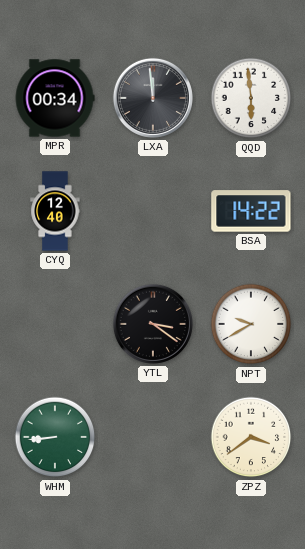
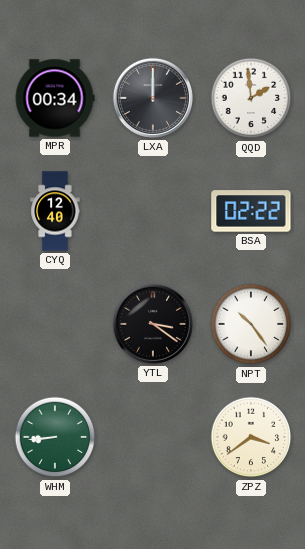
LXA: 11:59 -> 12:00
QQD: 5:59 -> 1:59
BSA: 14:22 -> 02:22
NPT: 9:40 -> 10:24
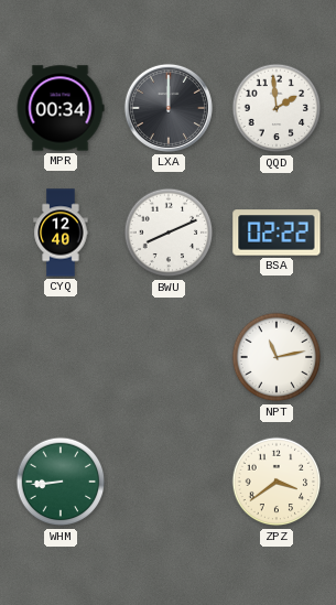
BWU: none -> 8:11
YTL: 3:21 -> none
NPT: 10:24 -> 11:13
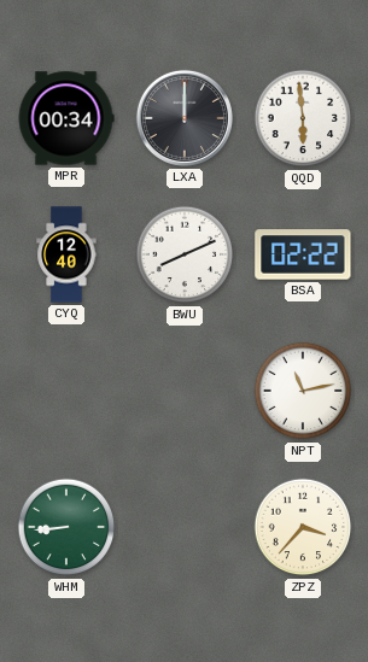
QQD: 1:59 -> 5:59
ZPZ: 3:39 -> 3:37
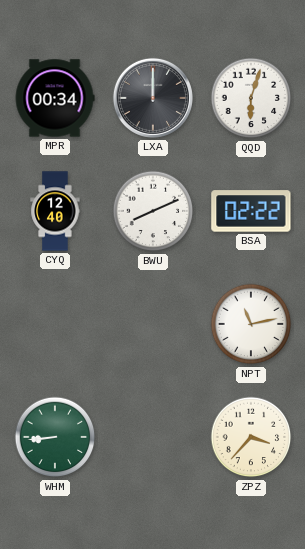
QQD: 5:59 -> 6:03
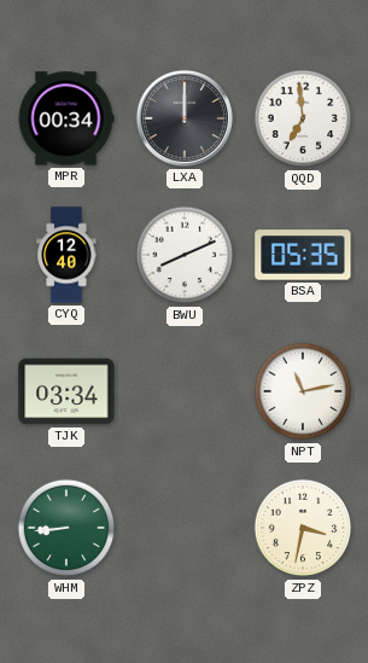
QQD: 6:03 -> 6:59
BSA: 02:22 -> 05:35
TJK: none -> 03:34
ZPZ: 3:37 -> 3:32
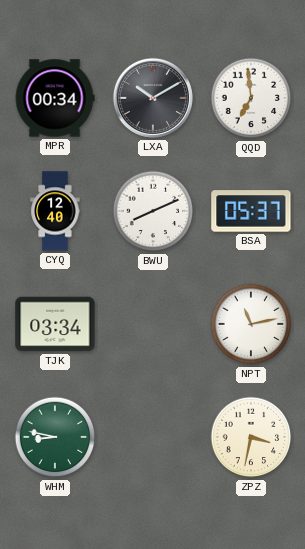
LXA: 12:00 -> 10:10
BSA: 05:35 -> 05:37
WHM: 8:44 -> 8:47
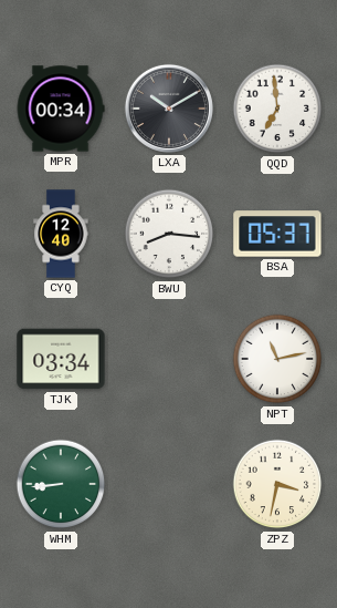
BWU: 8:11 -> 8:16
WHM: 8:47 -> 8:44
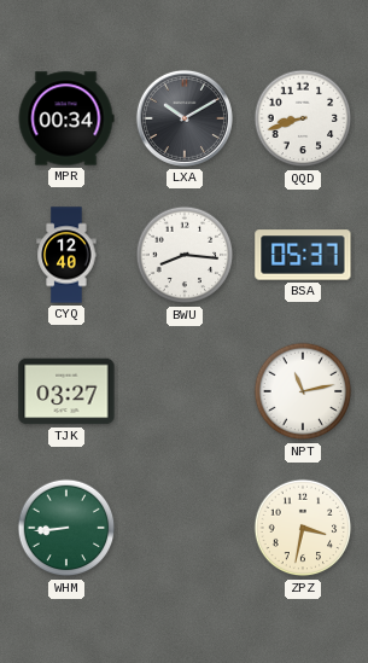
QQD: 6:59 -> 8:42
TJK: 03:34 -> 03:27
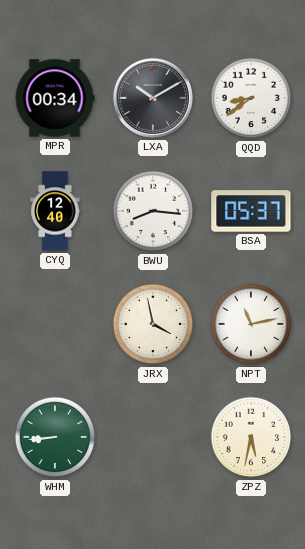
QQD: 8:42 -> 8:39
TJK: 03:27 -> none
JRX: none -> 3:58
ZPZ: 3:32 -> 5:32
